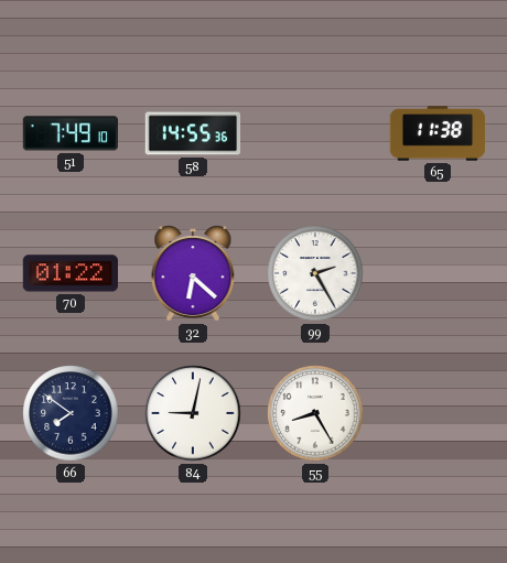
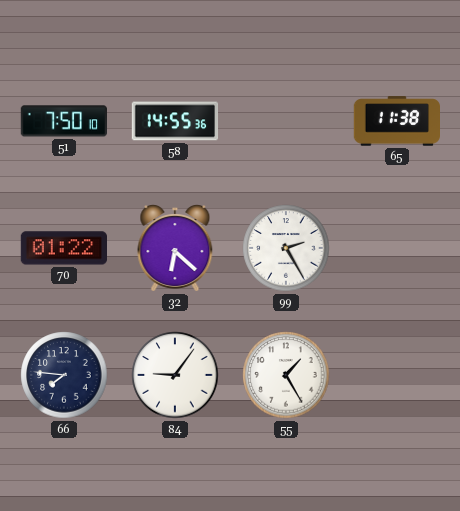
51: 7:49 -> 7:50
66: 7:51 -> 7:46
84: 9:02 -> 9:06
55: 8:25 -> 1:25
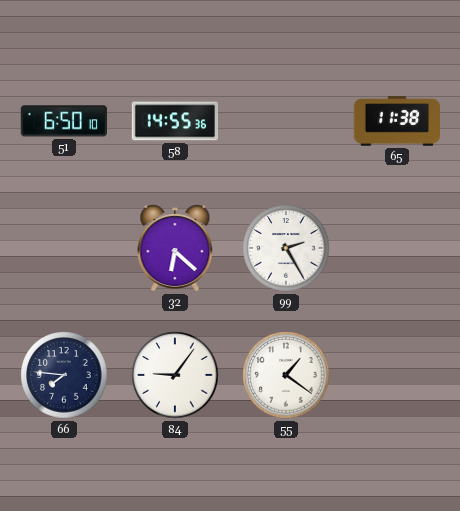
51: 7:50 -> 6:50
70: 01:22 -> none
55: 1:25 -> 1:21
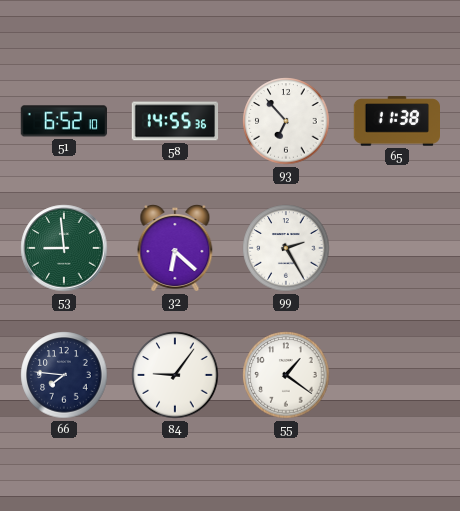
51: 6:50 -> 6:52
93: none -> 6:53
53: none -> 8:59
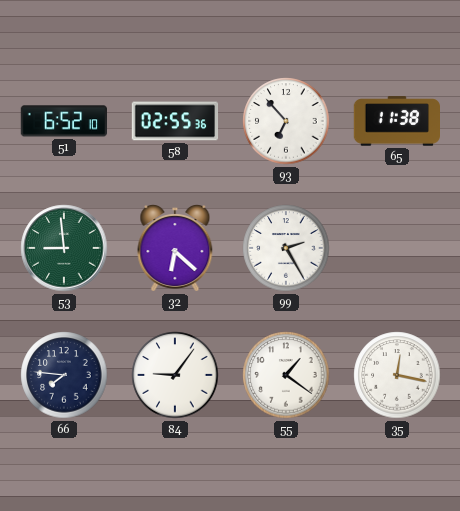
58: 14:55 -> 02:55
35: none -> 12:17
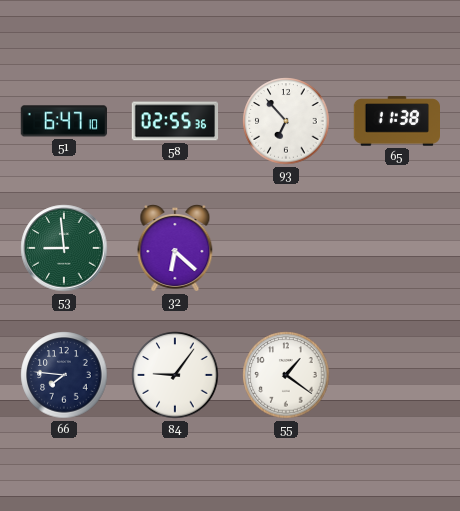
51: 6:52 -> 6:47
99: 2:25 -> none
35: 12:17 -> none
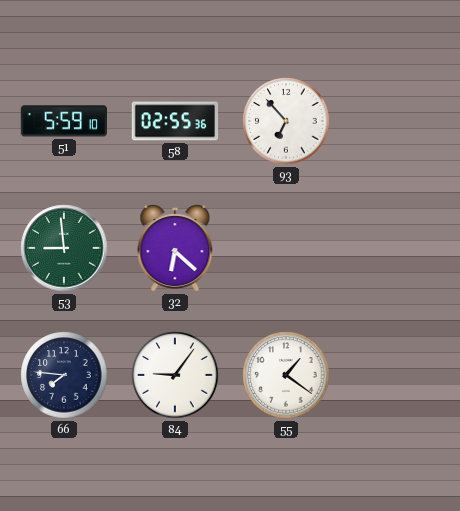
51: 6:47 -> 5:59
65: 11:38 -> none
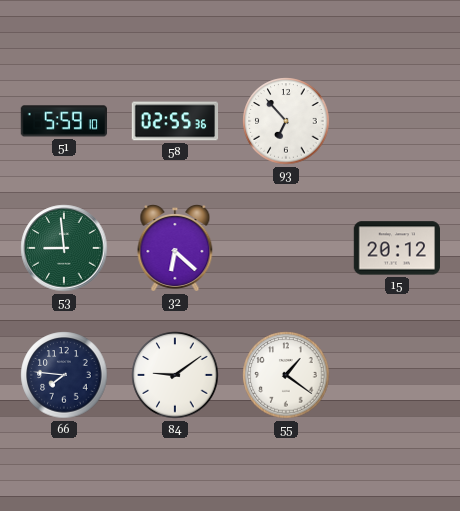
15: none -> 20:12
84: 9:06 -> 9:09
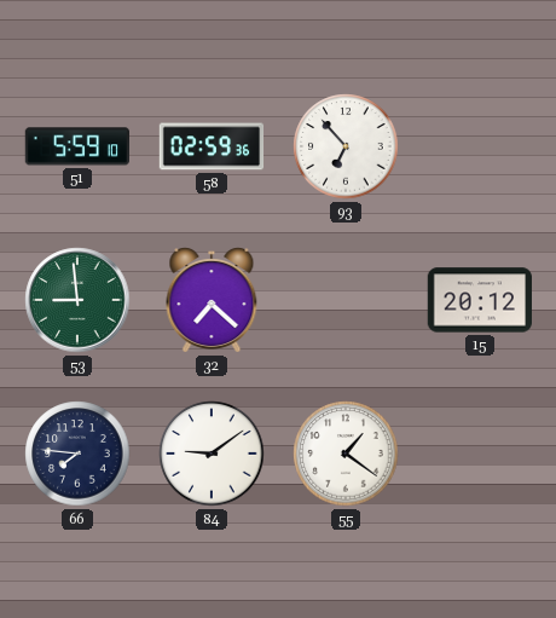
58: 02:55 -> 02:59
32: 6:22 -> 7:22
